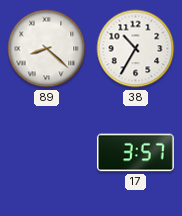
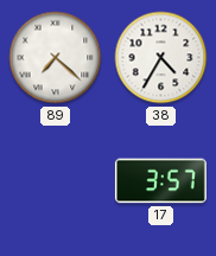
89: 8:22 -> 7:22
38: 10:35 -> 4:35
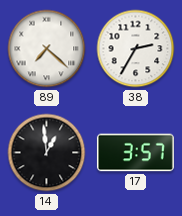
38: 4:35 -> 2:35
14: none -> 12:59
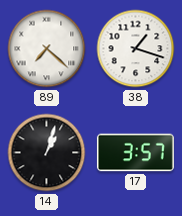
38: 2:35 -> 1:18
14: 12:59 -> 1:03
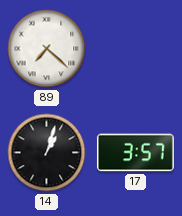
38: 1:18 -> none
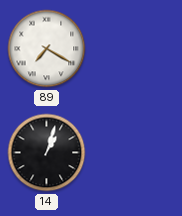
89: 7:22 -> 7:20
17: 3:57 -> none
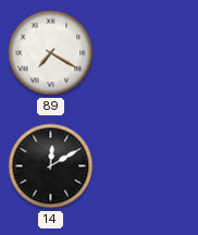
14: 1:03 -> 12:10
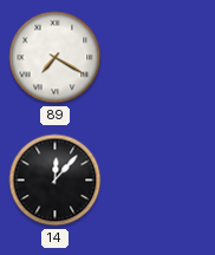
14: 12:10 -> 12:07
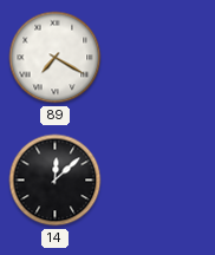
14: 12:07 -> 12:08
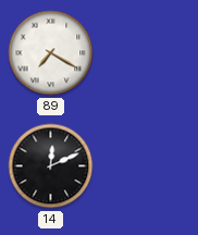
14: 12:08 -> 12:11
